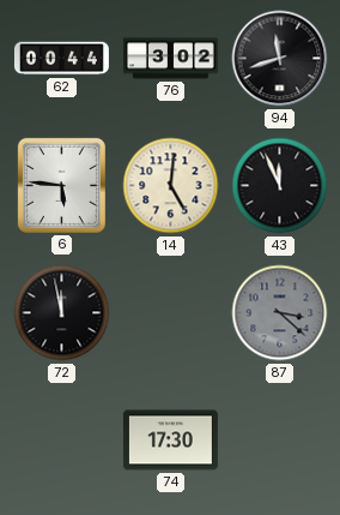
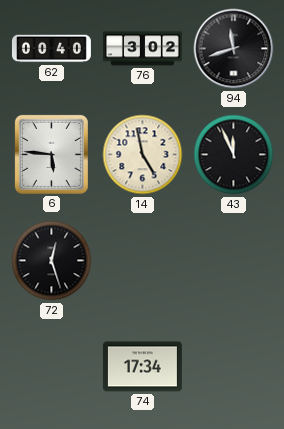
62: 00:44 -> 00:40
14: 5:01 -> 4:58
72: 11:58 -> 12:27
87: 3:22 -> none
74: 17:30 -> 17:34
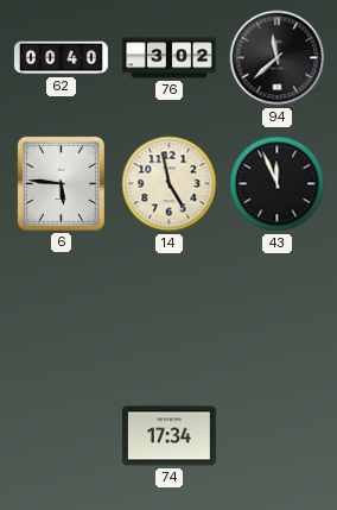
94: 11:42 -> 11:38
72: 12:27 -> none
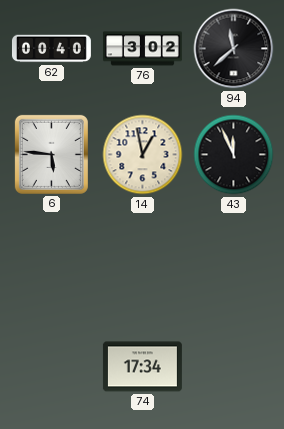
14: 4:58 -> 12:58
